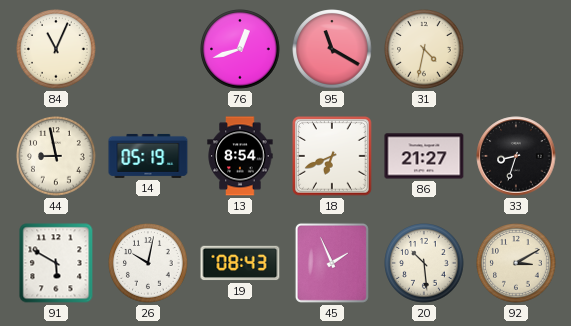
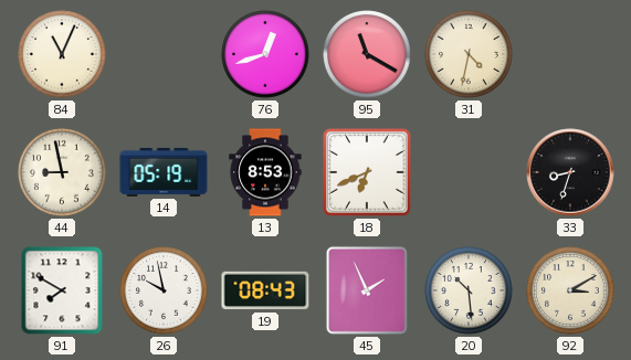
13: 8:54 -> 8:53
86: 21:27 -> none
91: 5:50 -> 7:50
26: 10:02 -> 9:58
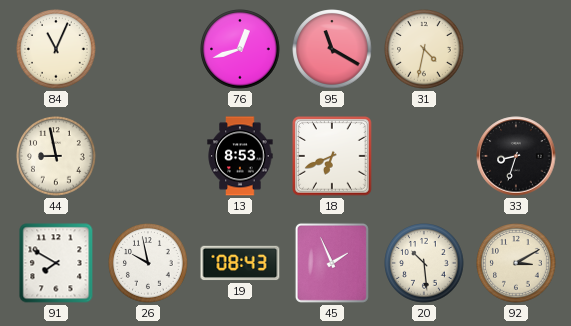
14: 05:19 -> none
